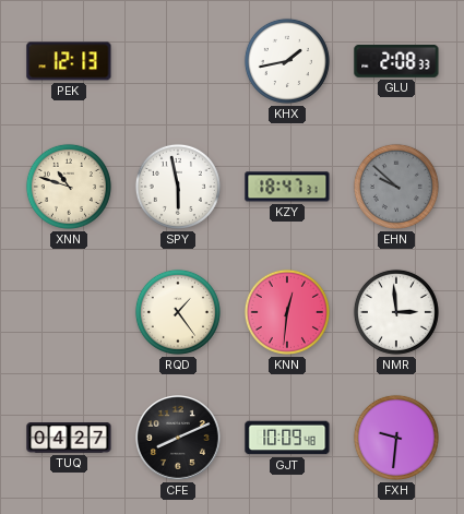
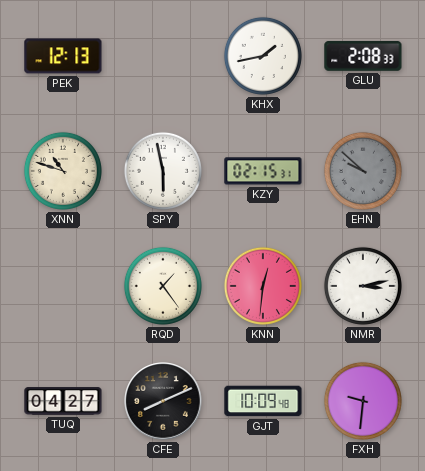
KZY: 18:47 -> 02:15
NMR: 2:59 -> 3:13
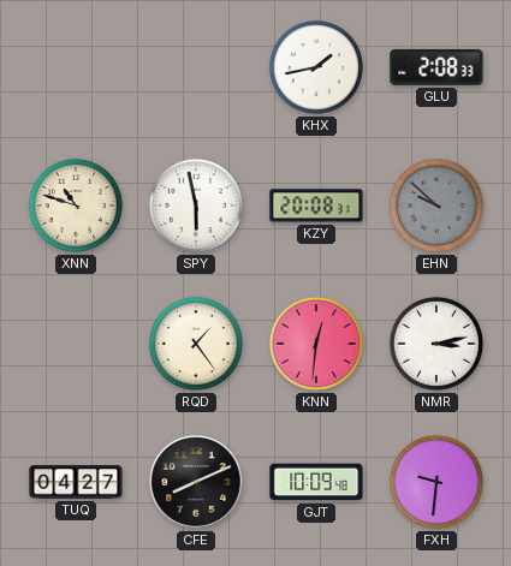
PEK: 12:13 -> none
KZY: 02:15 -> 20:08
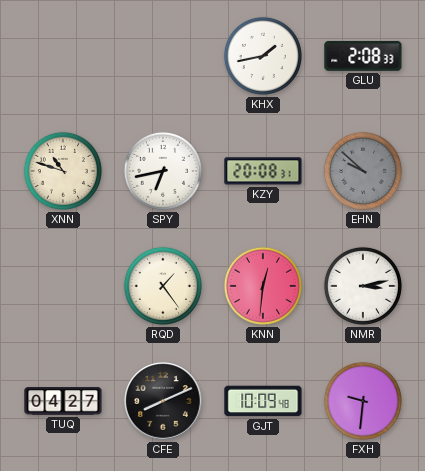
SPY: 5:58 -> 6:43
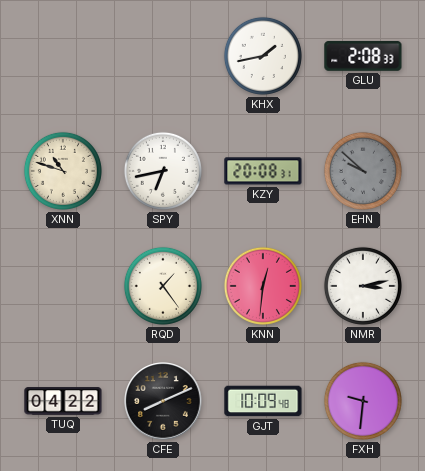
TUQ: 04:27 -> 04:22
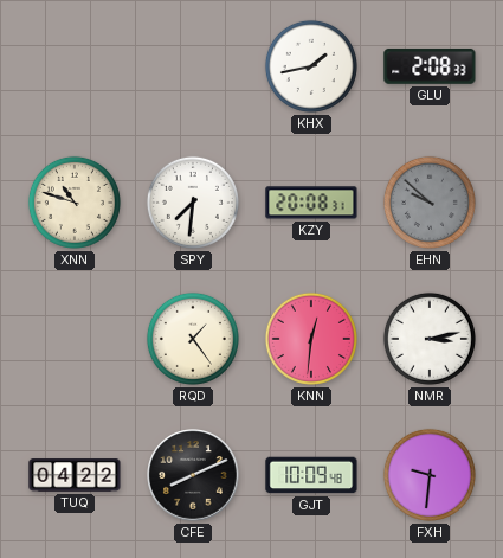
SPY: 6:43 -> 7:31
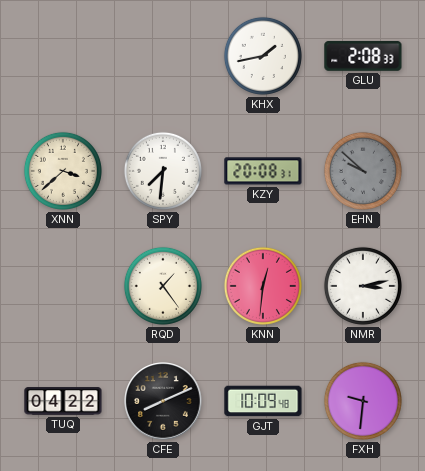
XNN: 10:48 -> 3:38
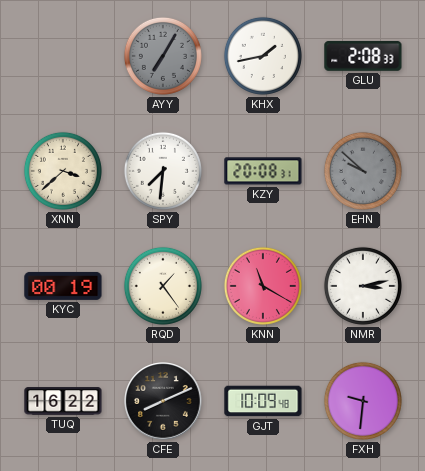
AYY: none -> 7:05
KYC: none -> 00:19
KNN: 12:31 -> 11:20
TUQ: 04:22 -> 16:22
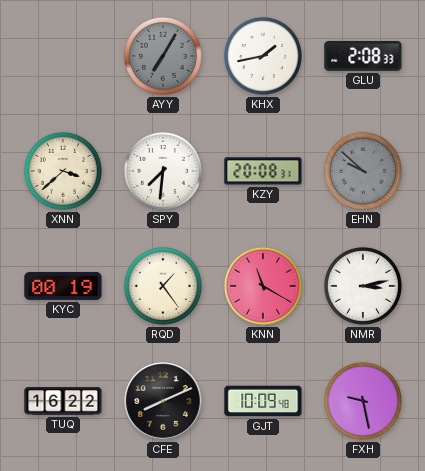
FXH: 9:31 -> 9:28
